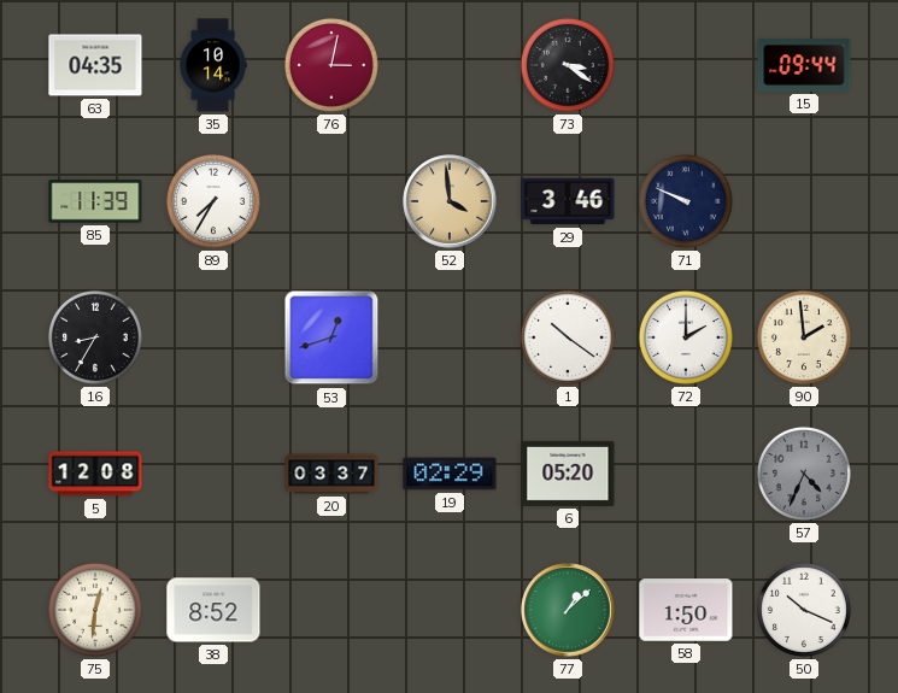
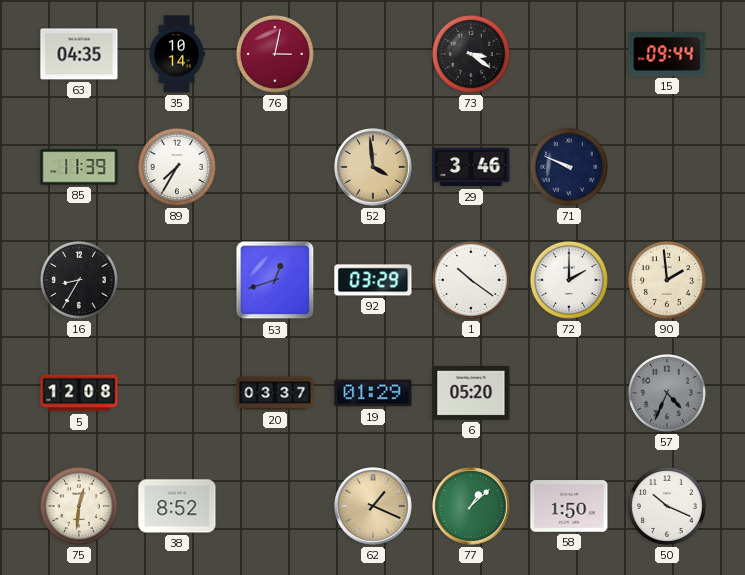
92: none -> 03:29
19: 02:29 -> 01:29
62: none -> 1:19
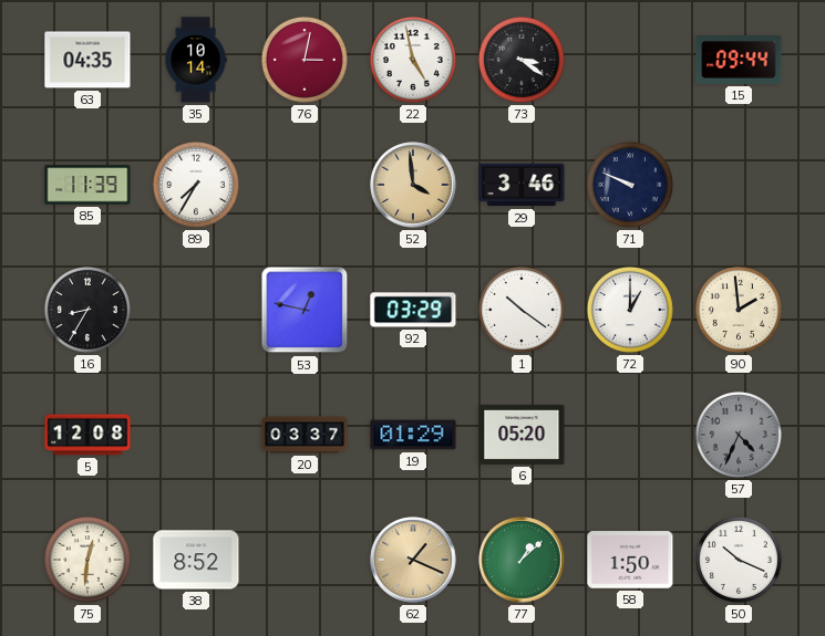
22: none -> 4:58
53: 12:42 -> 12:47
72: 2:00 -> 1:00
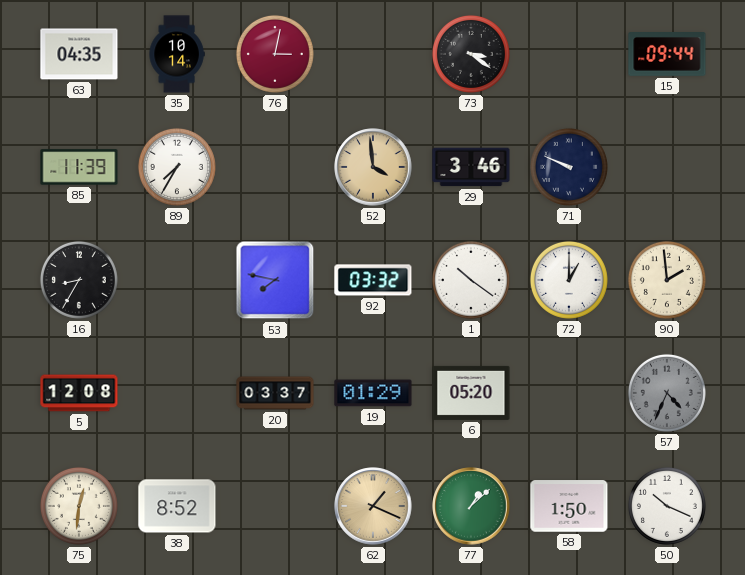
22: 4:58 -> none
53: 12:47 -> 7:47
92: 03:29 -> 03:32
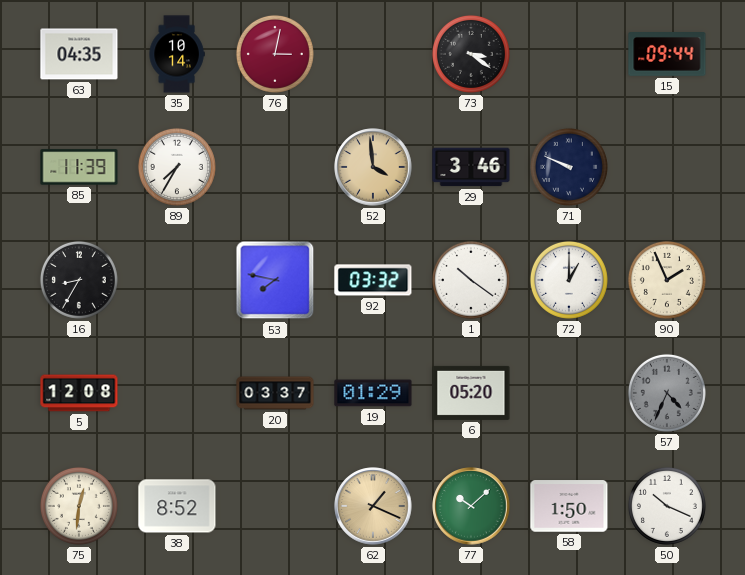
90: 1:59 -> 1:56
77: 1:08 -> 10:08
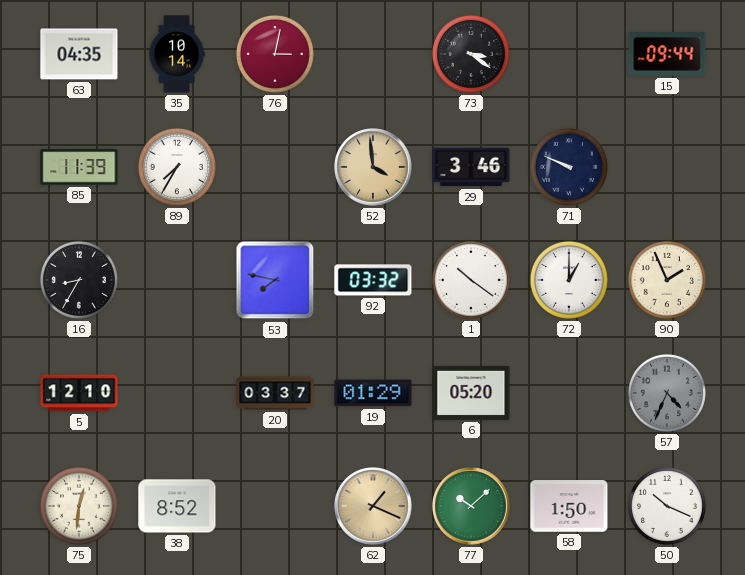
5: 12:08 -> 12:10
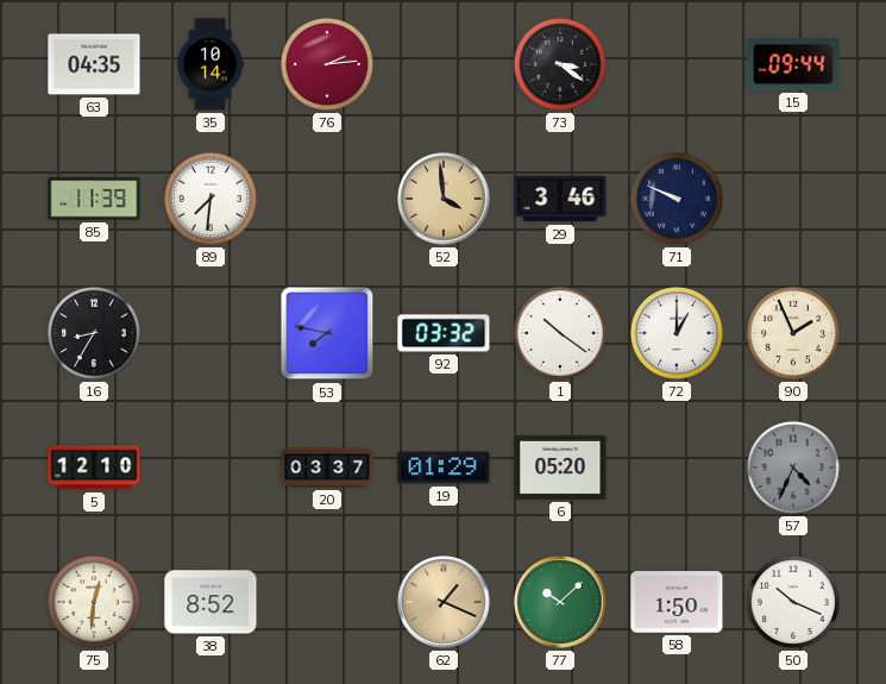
76: 3:02 -> 2:14
89: 7:35 -> 7:31
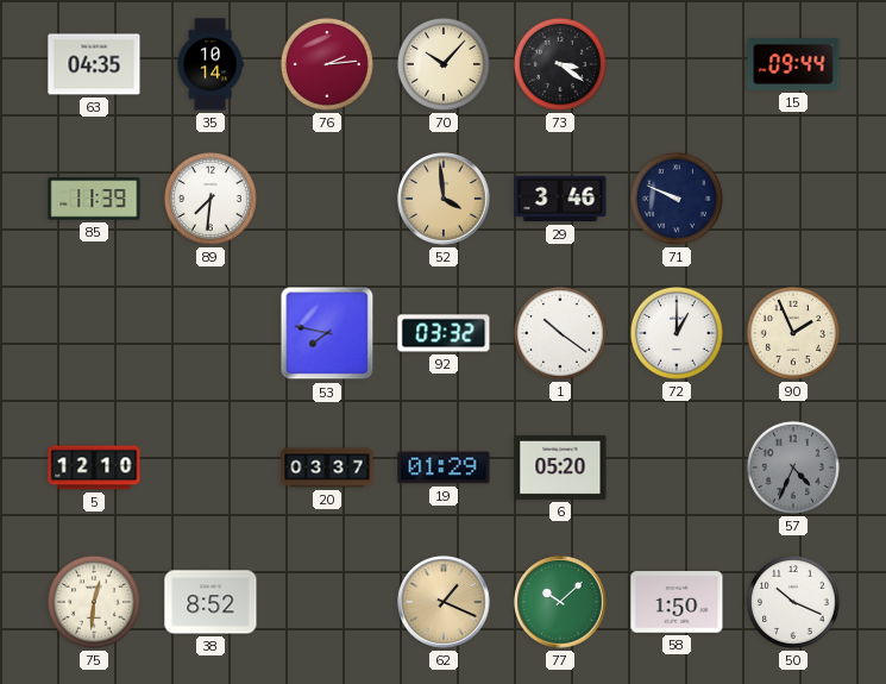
70: none -> 10:07
16: 8:35 -> none
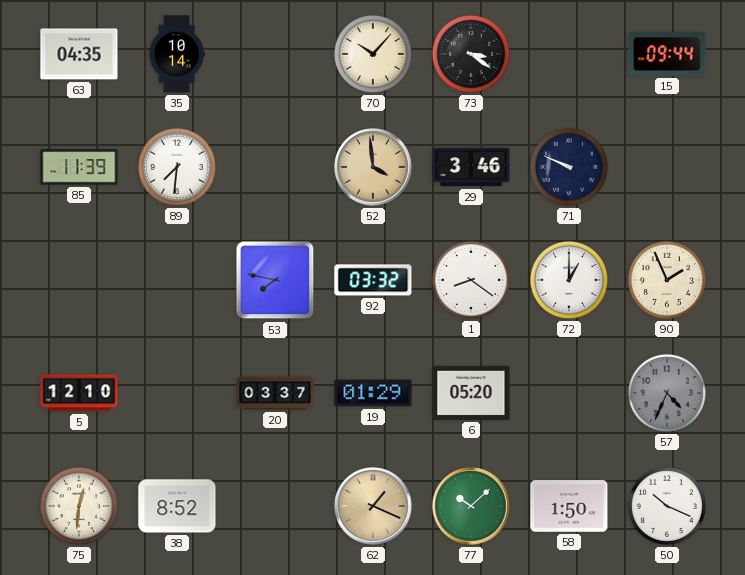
76: 2:14 -> none
1: 10:21 -> 8:21
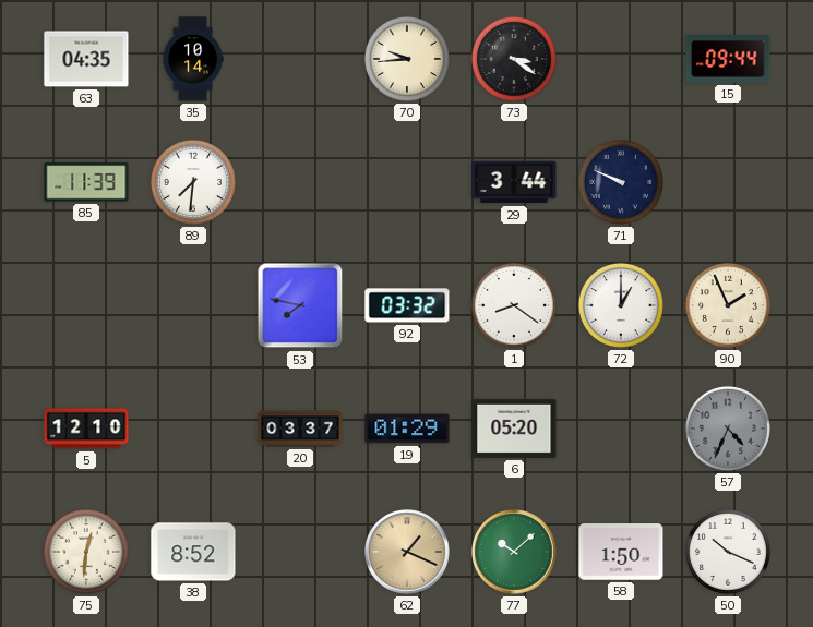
70: 10:07 -> 9:44
52: 3:59 -> none
29: 3:46 -> 3:44
